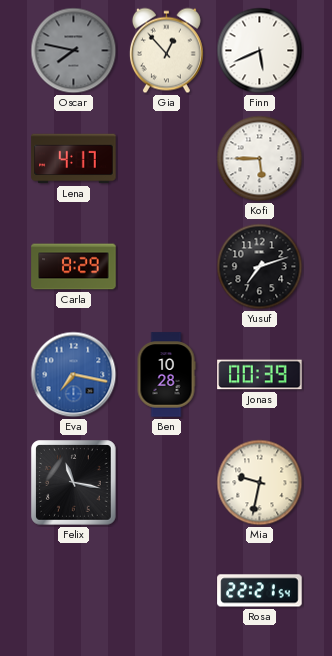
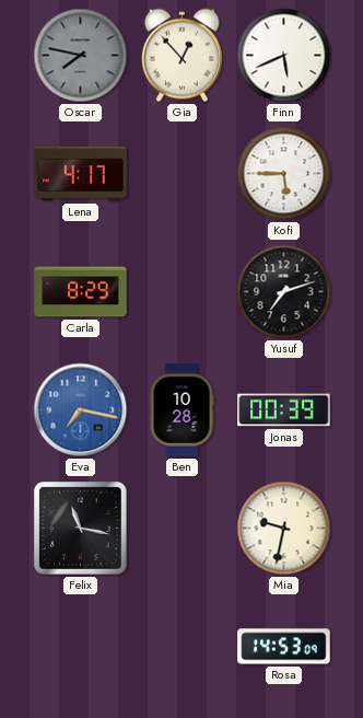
Rosa: 22:21 -> 14:53
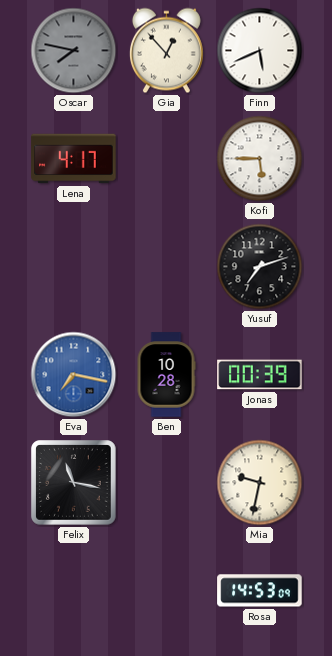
Carla: 8:29 -> none
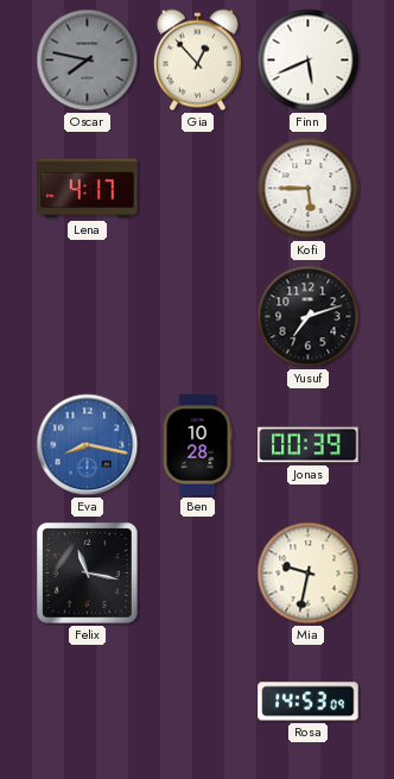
Eva: 7:17 -> 8:17
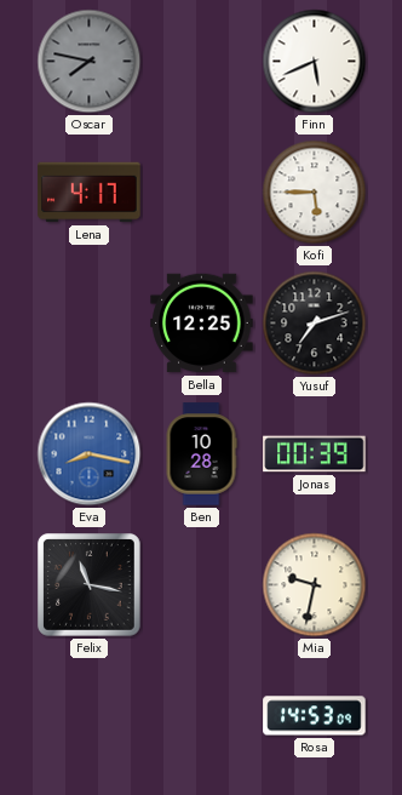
Gia: 12:53 -> none
Bella: none -> 12:25
